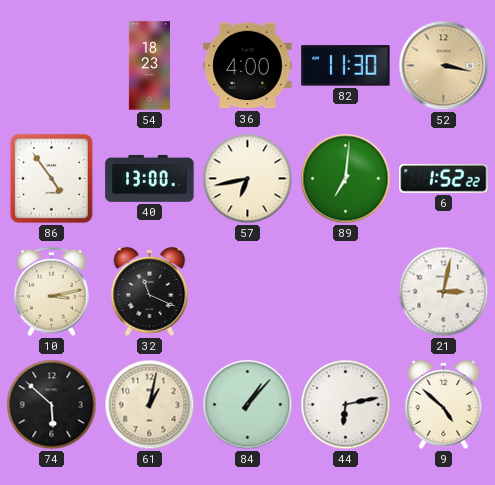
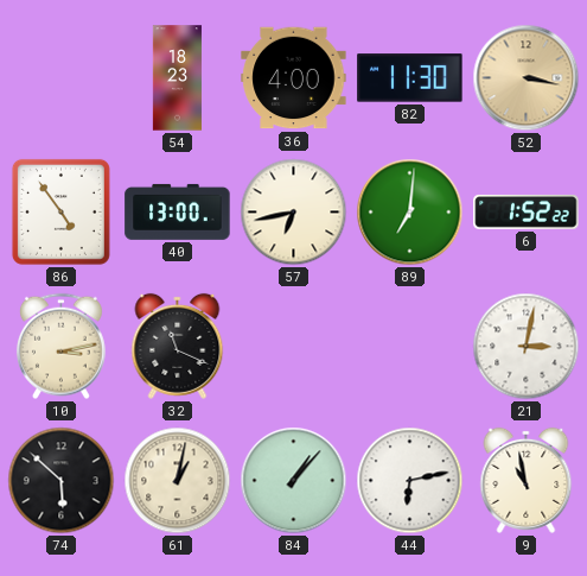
9: 4:52 -> 10:58
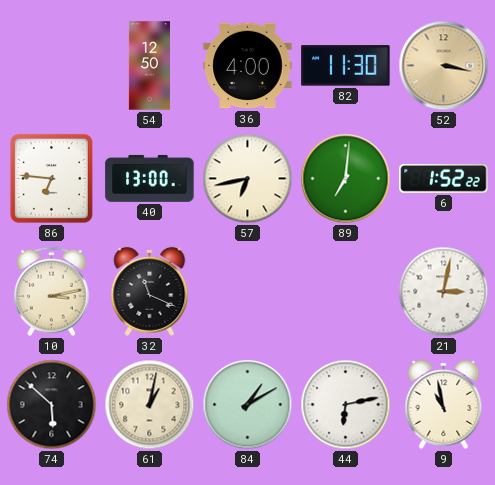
54: 18:23 -> 12:50
86: 4:54 -> 6:46
84: 1:07 -> 1:10
